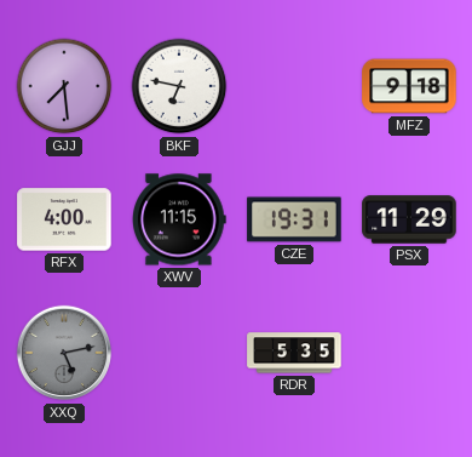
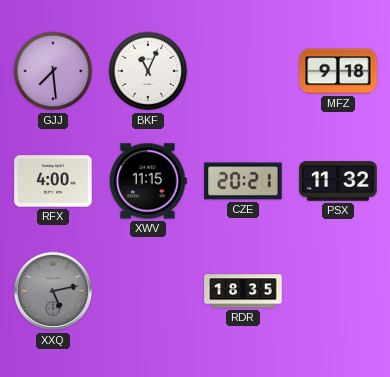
BKF: 6:47 -> 11:04
CZE: 19:31 -> 20:21
PSX: 11:29 -> 11:32
RDR: 5:35 -> 18:35
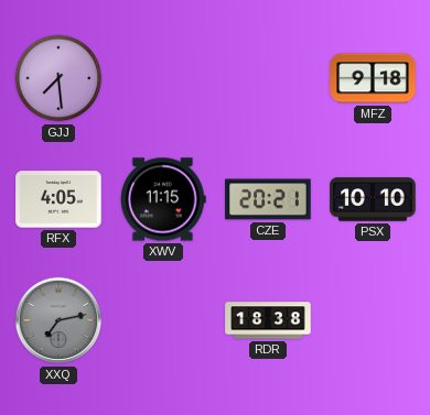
BKF: 11:04 -> none
RFX: 4:00 -> 4:05
PSX: 11:32 -> 10:10
XXQ: 5:13 -> 7:13
RDR: 18:35 -> 18:38
